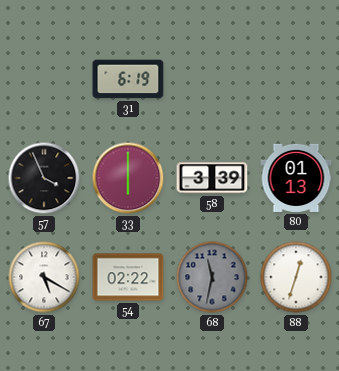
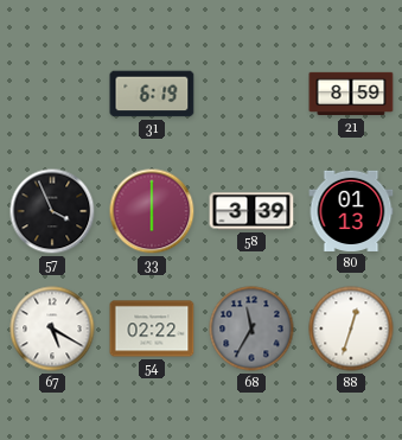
21: none -> 8:59
68: 11:32 -> 11:35
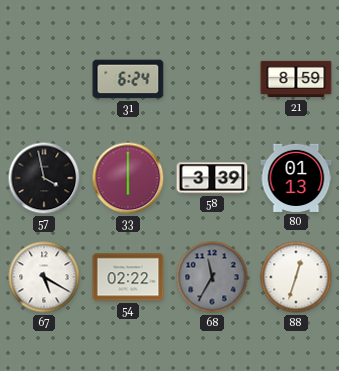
31: 6:19 -> 6:24
57: 3:56 -> 3:58
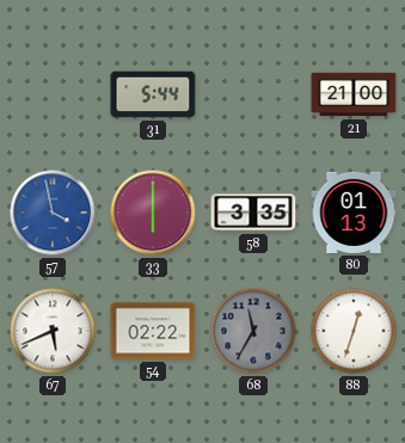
31: 6:24 -> 5:44
21: 8:59 -> 21:00
57 dial: black -> blue
58: 3:39 -> 3:35
67: 5:20 -> 5:41
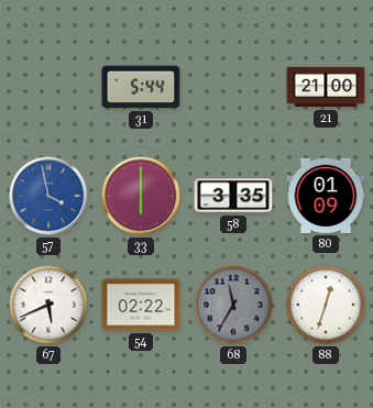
80: 01:13 -> 01:09
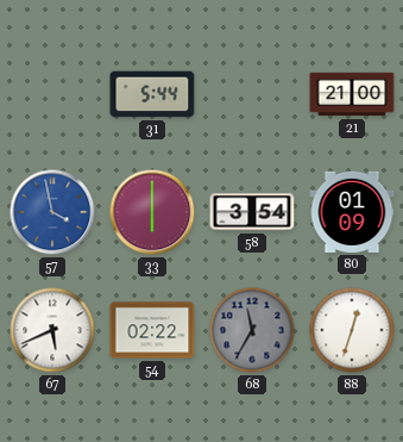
58: 3:35 -> 3:54
